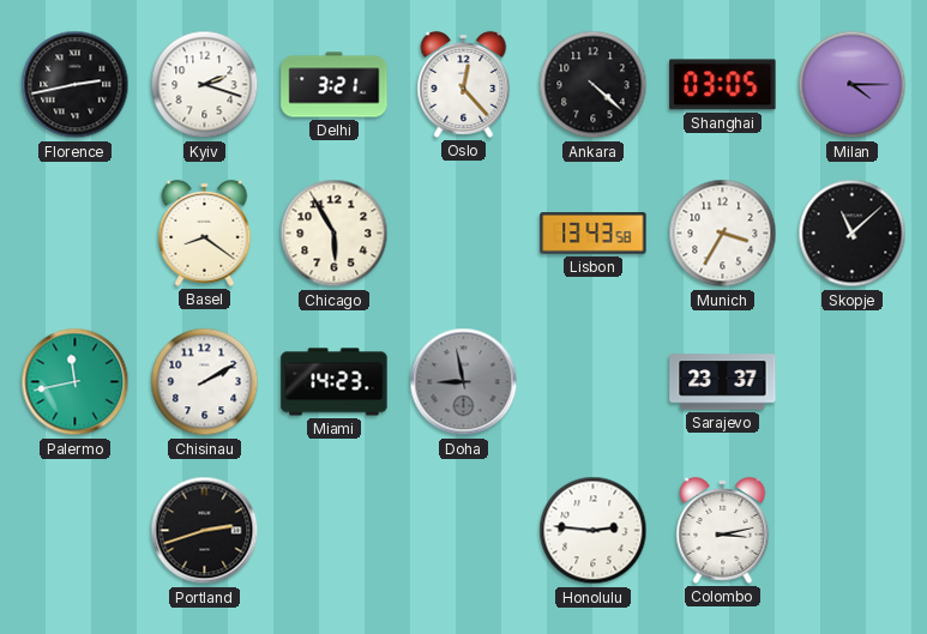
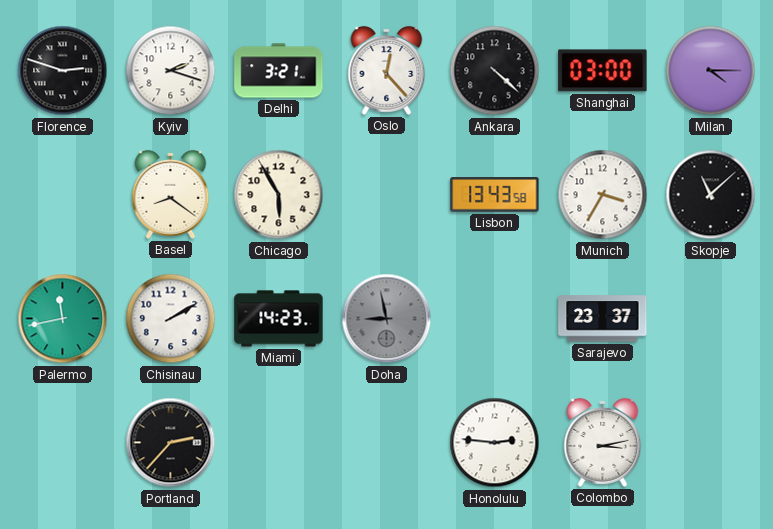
Florence: 2:43 -> 2:48
Shanghai: 03:05 -> 03:00
Portland: 2:42 -> 2:37
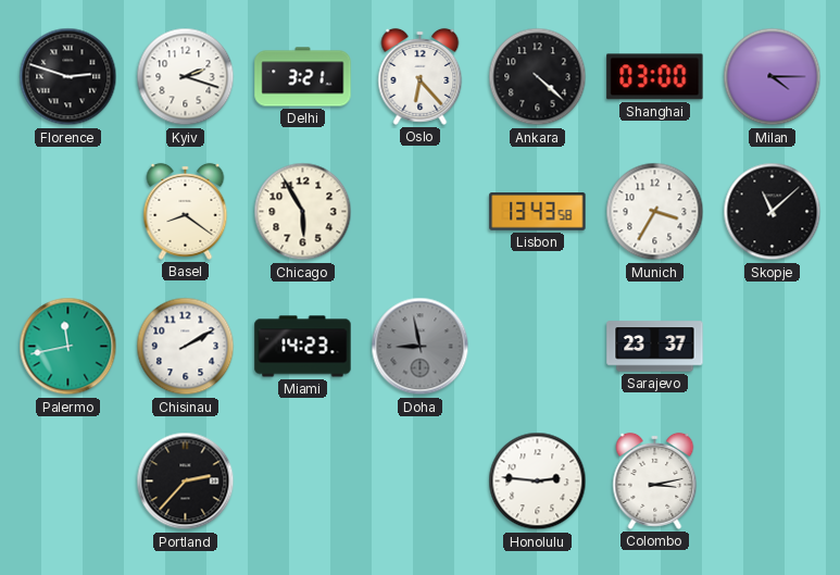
Oslo: 12:23 -> 6:23
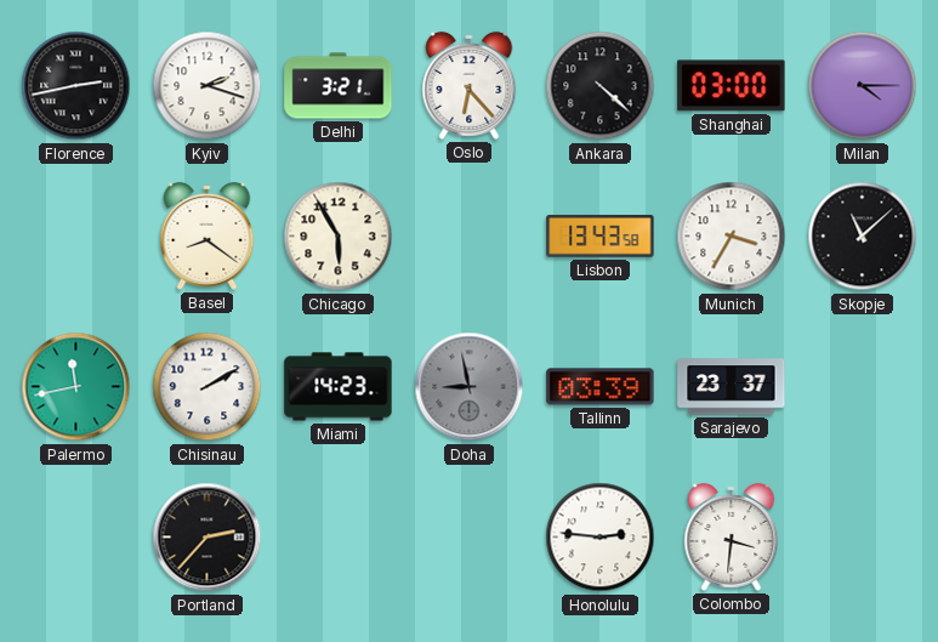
Florence: 2:48 -> 2:43
Tallinn: none -> 03:39
Colombo: 3:13 -> 3:31
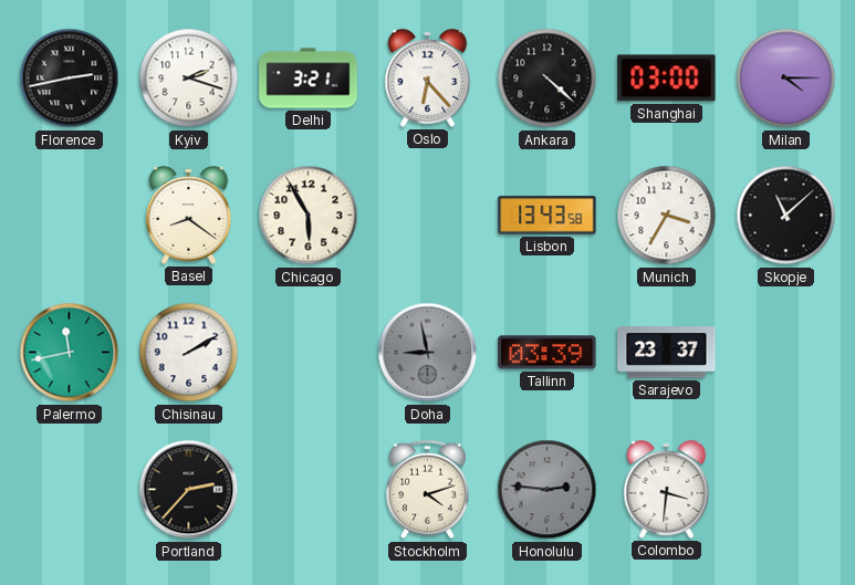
Miami: 14:23 -> none
Stockholm: none -> 4:12
Honolulu dial: white -> grey
